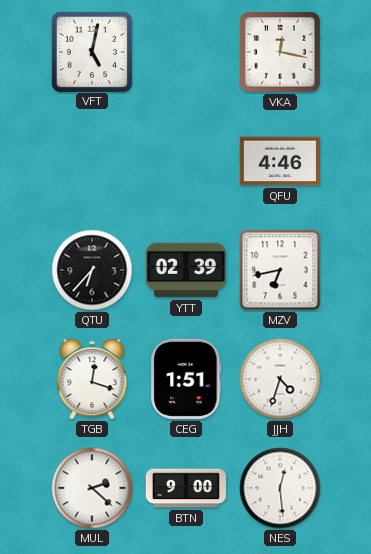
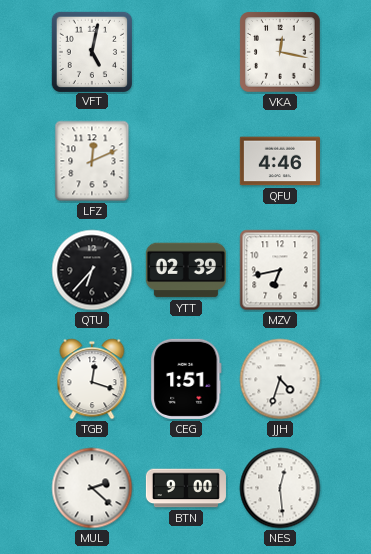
LFZ: none -> 12:11
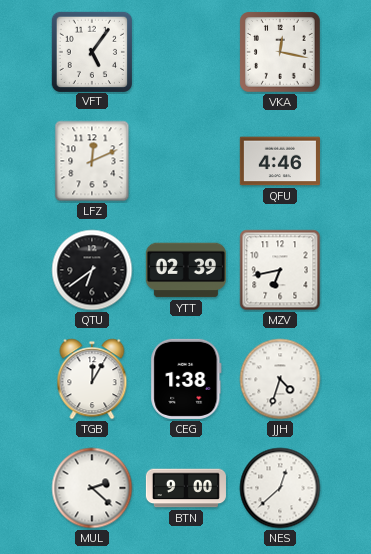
VFT: 5:02 -> 5:06
QTU: 6:37 -> 6:39
TGB: 12:18 -> 12:05
CEG: 1:51 -> 1:38
NES: 12:29 -> 12:38
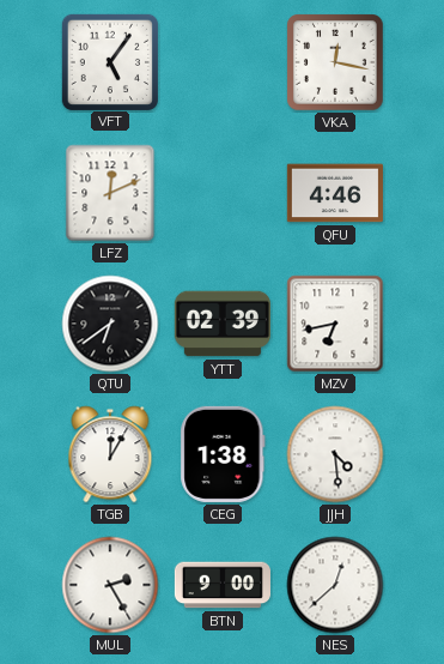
JJH: 4:33 -> 4:29
MUL: 2:22 -> 2:25
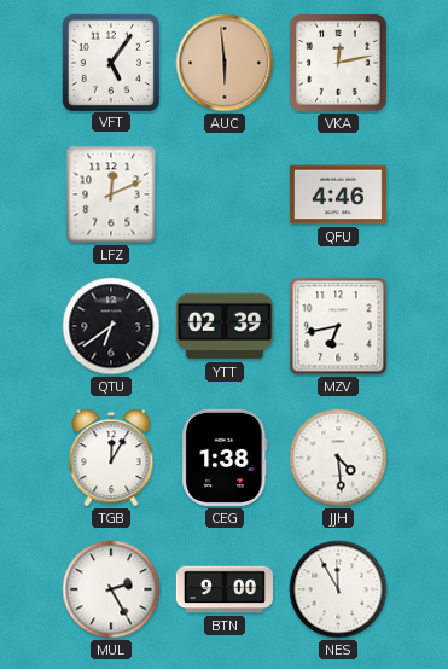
AUC: none -> 5:59
VKA: 12:17 -> 12:13
NES: 12:38 -> 11:55
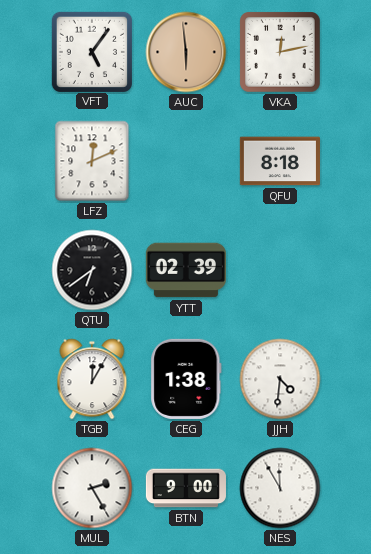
QFU: 4:46 -> 8:18
MZV: 6:43 -> none
JJH: 4:29 -> 4:31
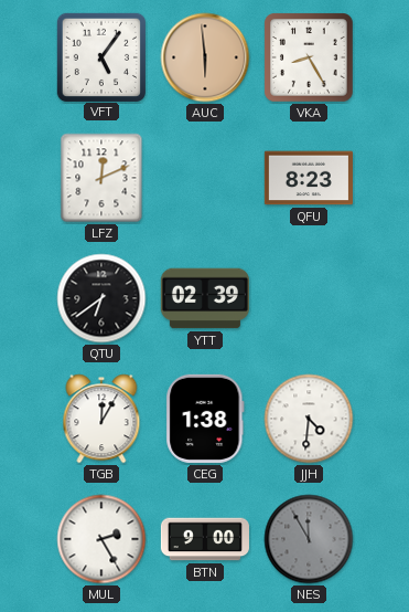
VKA: 12:13 -> 8:25
QFU: 8:18 -> 8:23
NES dial: white -> grey
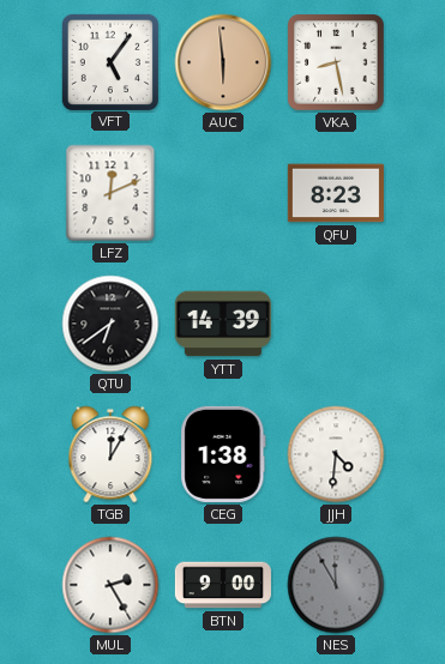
VKA: 8:25 -> 8:28
YTT: 02:39 -> 14:39
